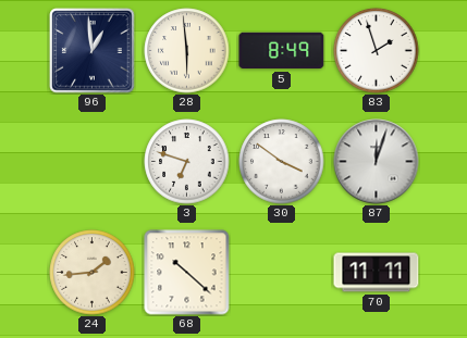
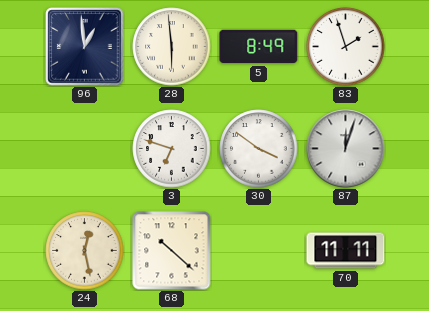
24: 1:44 -> 12:28
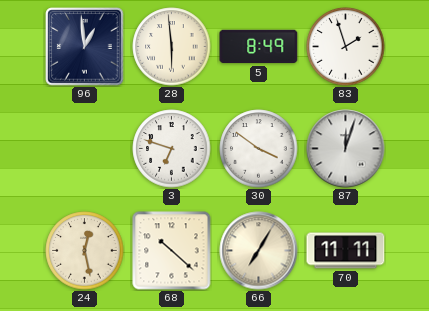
66: none -> 7:05
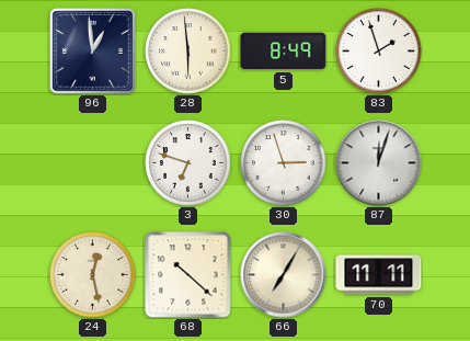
30: 3:51 -> 2:57
